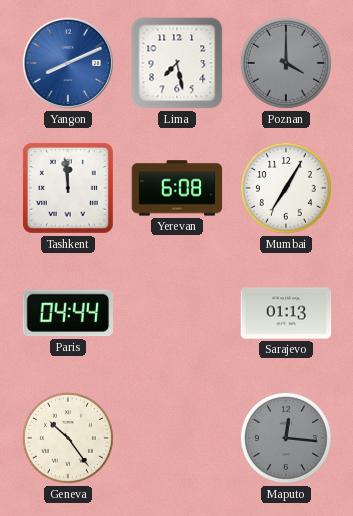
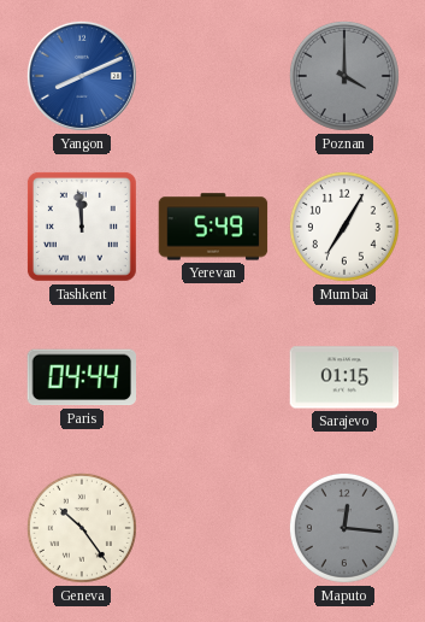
Lima: 7:28 -> none
Yerevan: 6:08 -> 5:49
Sarajevo: 01:13 -> 01:15
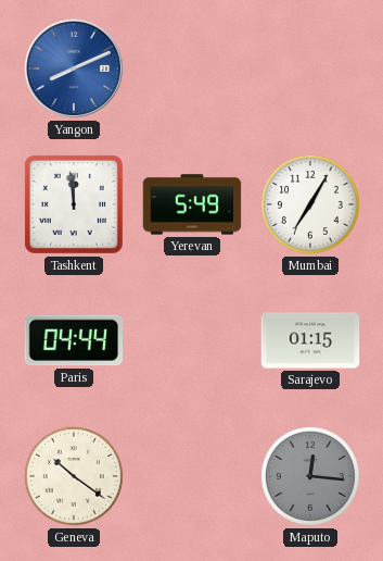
Poznan: 4:00 -> none
Geneva: 10:24 -> 10:21
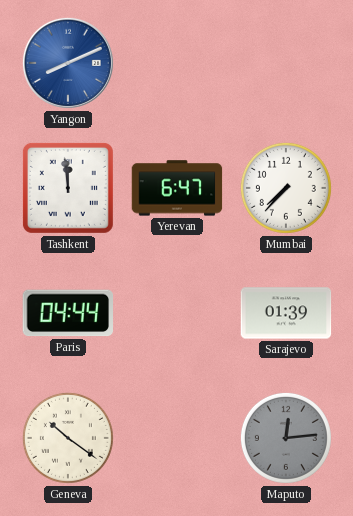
Yerevan: 5:49 -> 6:47
Mumbai: 7:05 -> 7:37
Sarajevo: 01:15 -> 01:39
Maputo: 12:16 -> 12:14
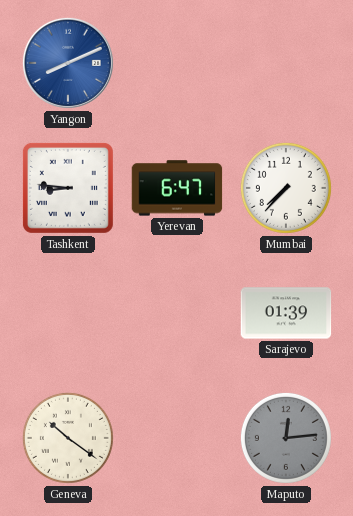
Tashkent: 11:59 -> 8:46
Paris: 04:44 -> none
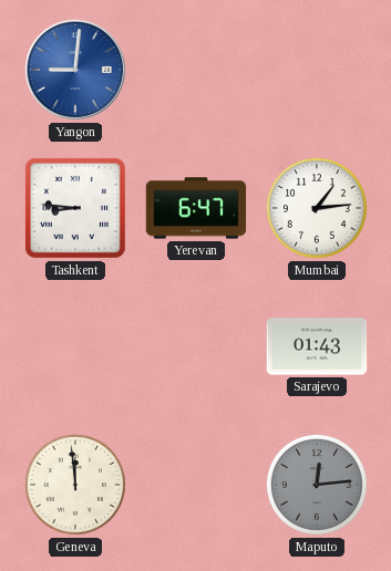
Yangon: 8:11 -> 9:01
Mumbai: 7:37 -> 1:14
Sarajevo: 01:39 -> 01:43
Geneva: 10:21 -> 11:59
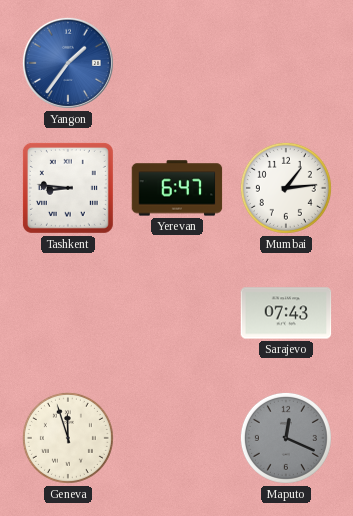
Yangon: 9:01 -> 1:36
Sarajevo: 01:43 -> 07:43
Geneva: 11:59 -> 11:57
Maputo: 12:14 -> 12:19
